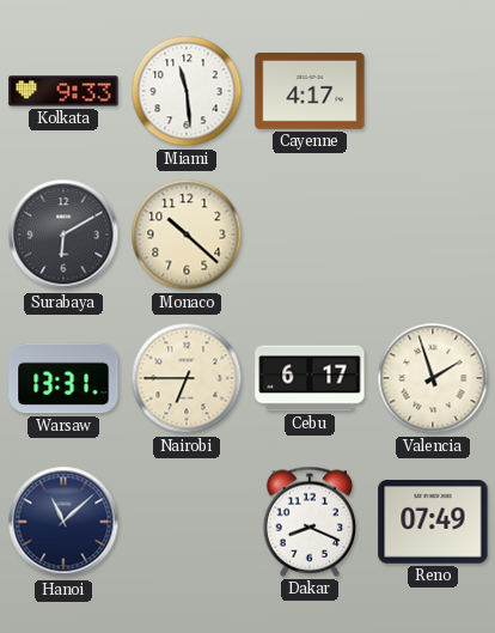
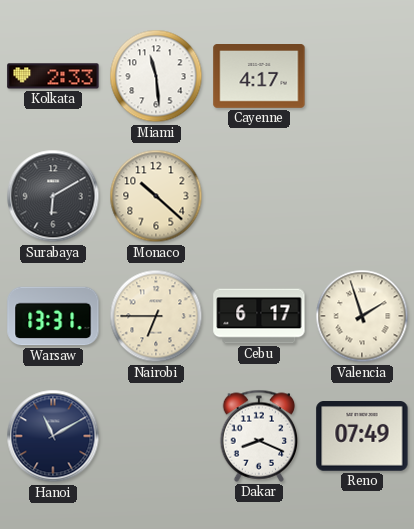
Kolkata: 9:33 -> 2:33
Hanoi: 11:08 -> 11:10
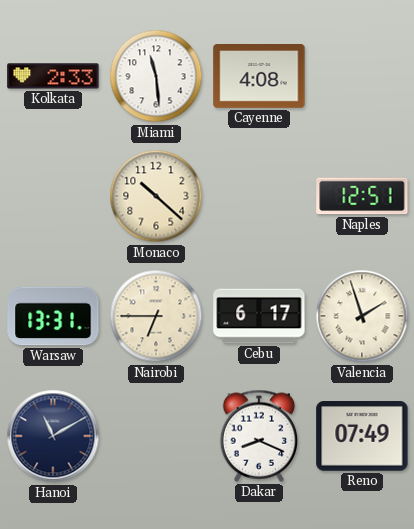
Cayenne: 4:17 -> 4:08
Surabaya: 6:10 -> none
Naples: none -> 12:51
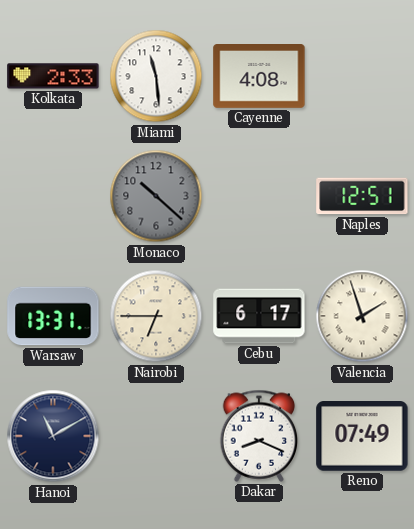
Monaco dial: cream -> grey
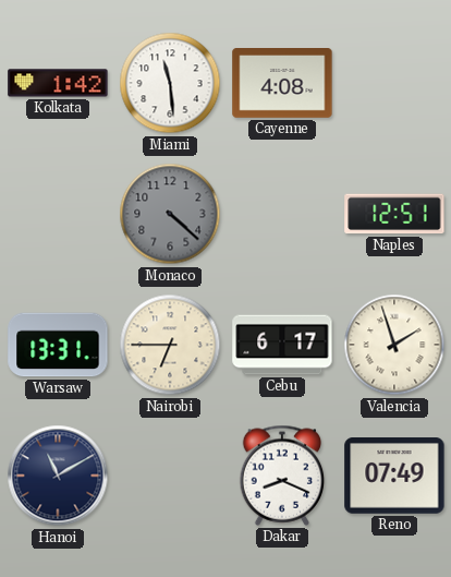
Kolkata: 2:33 -> 1:42
Monaco: 10:22 -> 4:22
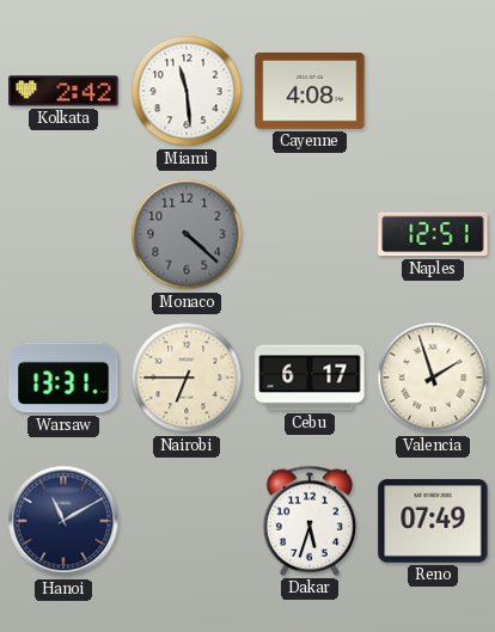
Kolkata: 1:42 -> 2:42
Dakar: 8:19 -> 5:33
